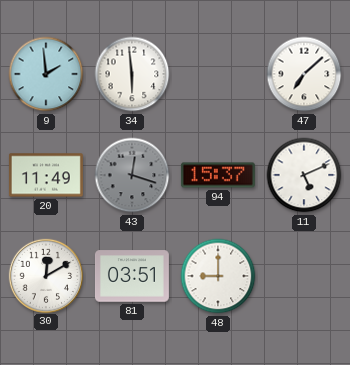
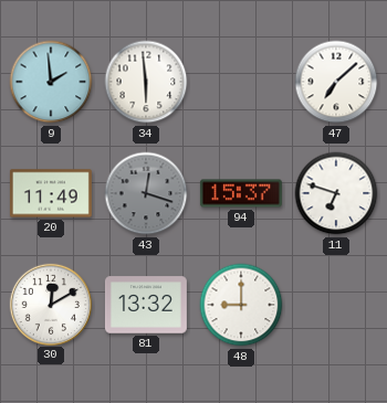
11: 5:11 -> 6:48
81: 03:51 -> 13:32
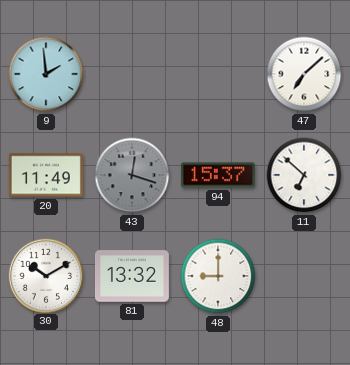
34: 5:59 -> none
11: 6:48 -> 6:52
30: 12:10 -> 10:10
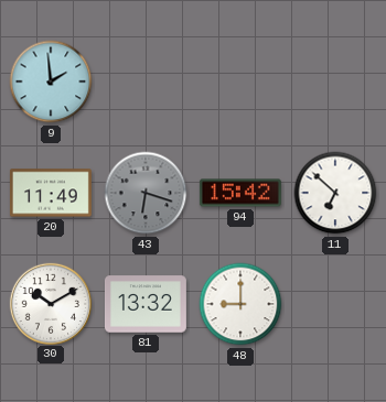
47: 7:08 -> none
43: 12:18 -> 6:18
94: 15:37 -> 15:42
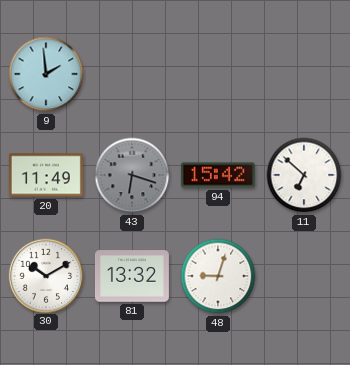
48: 9:00 -> 9:03
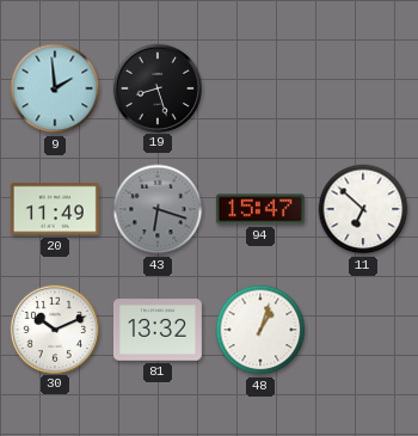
19: none -> 8:27
94: 15:42 -> 15:47
30: 10:10 -> 10:11
48: 9:03 -> 1:03
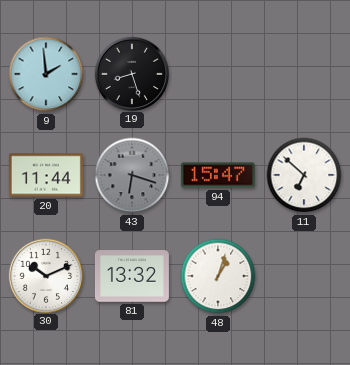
20: 11:49 -> 11:44
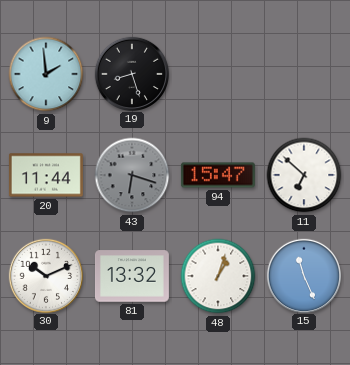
15: none -> 11:26
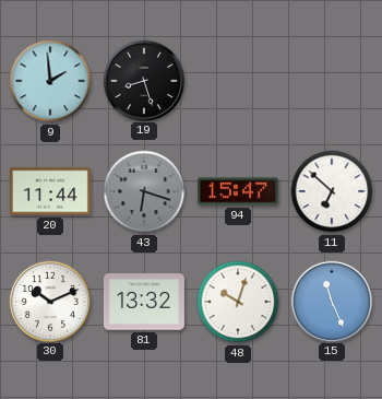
48: 1:03 -> 10:03
